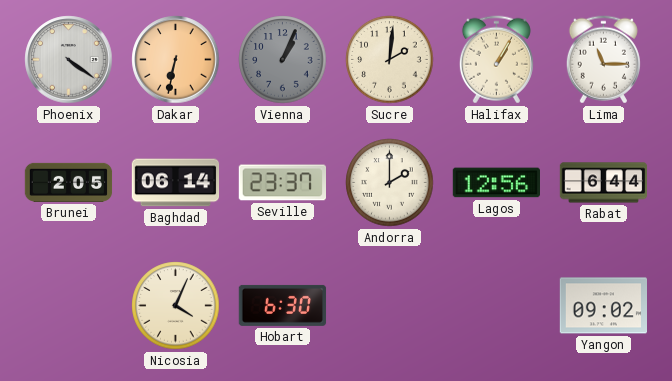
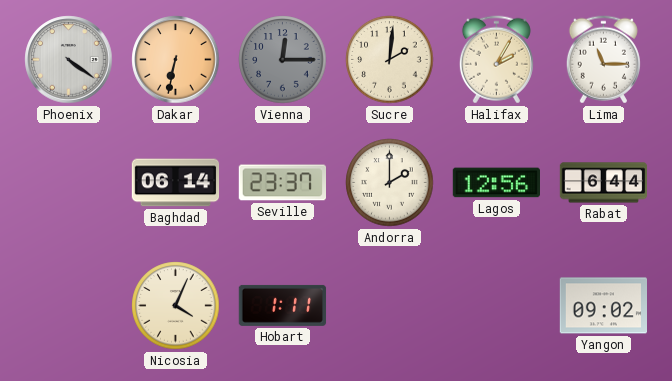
Vienna: 1:04 -> 12:15
Halifax: 1:05 -> 2:05
Brunei: 2:05 -> none
Hobart: 6:30 -> 1:11
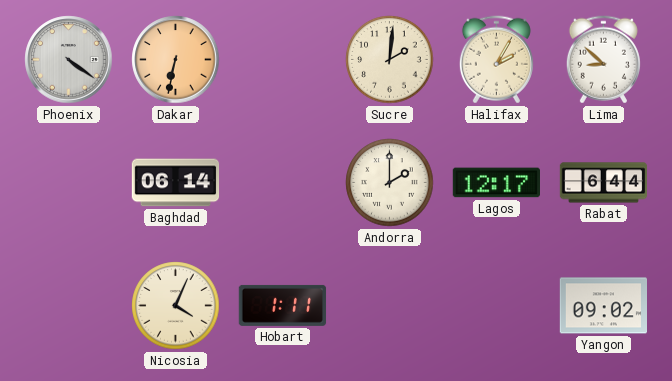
Vienna: 12:15 -> none
Lima: 11:15 -> 8:52
Seville: 23:37 -> none
Lagos: 12:56 -> 12:17
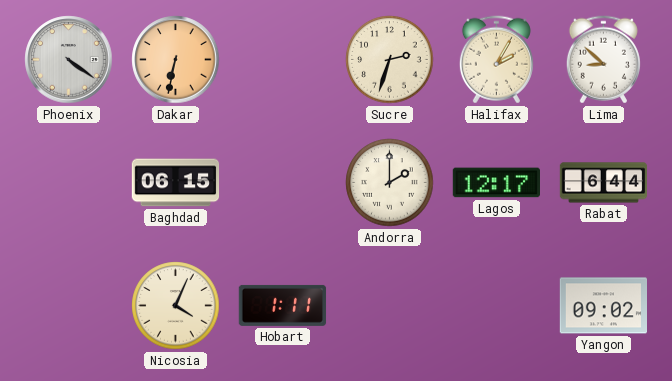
Sucre: 2:01 -> 2:33
Baghdad: 06:14 -> 06:15
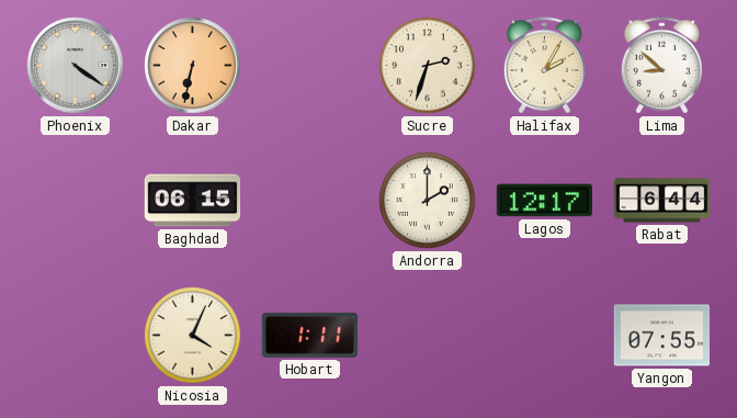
Yangon: 09:02 -> 07:55
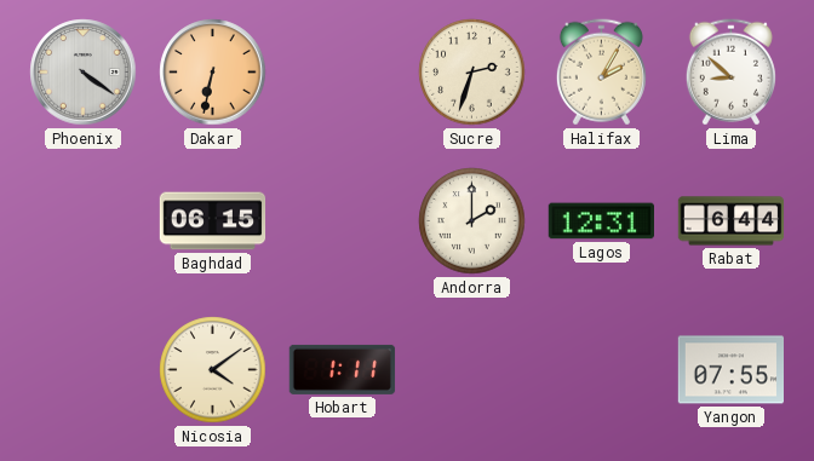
Lagos: 12:17 -> 12:31
Nicosia: 4:04 -> 4:09
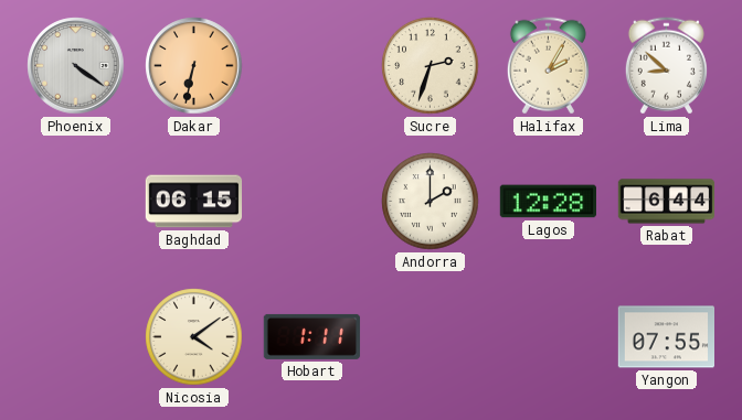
Lagos: 12:31 -> 12:28
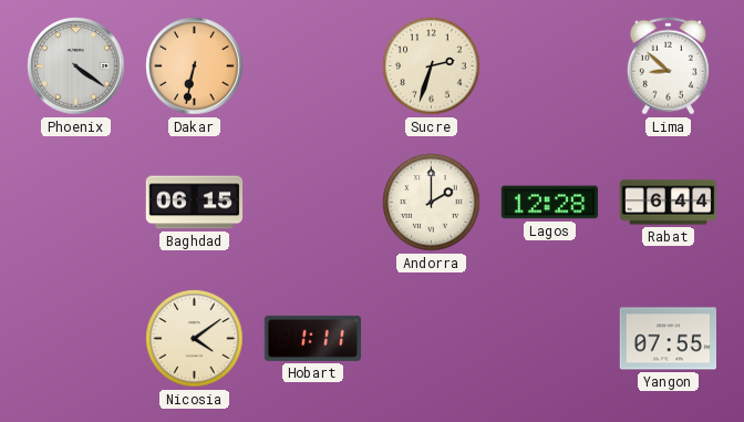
Halifax: 2:05 -> none
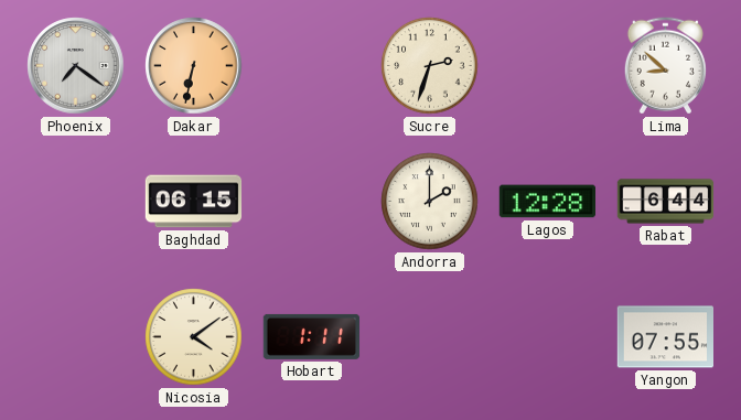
Phoenix: 4:21 -> 7:21
